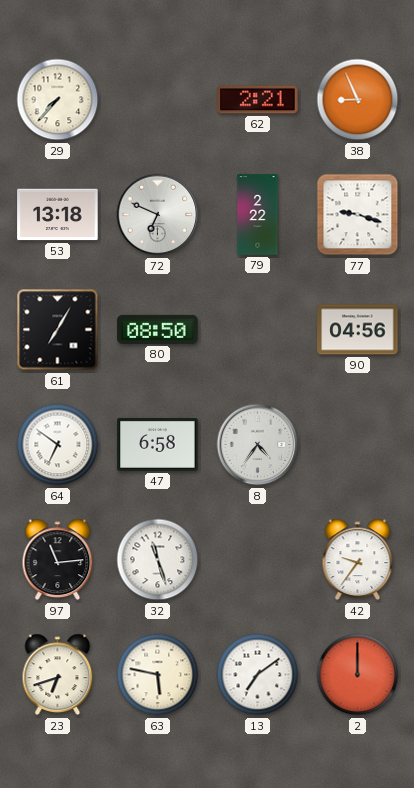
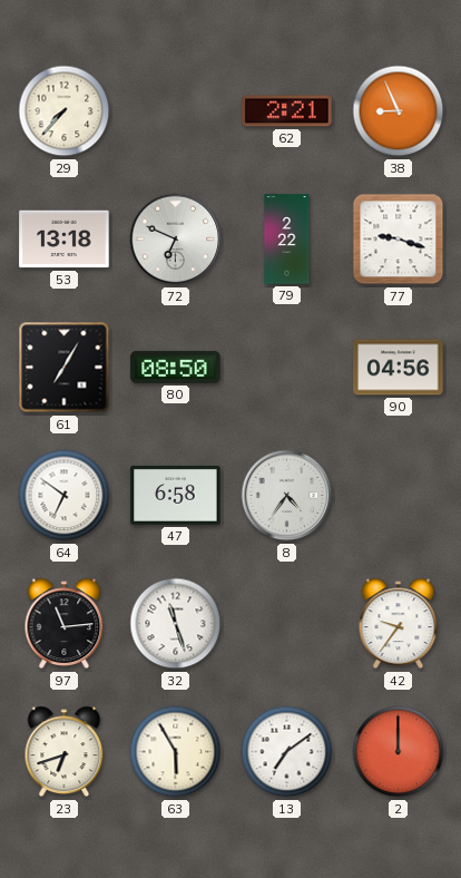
63: 5:47 -> 5:55
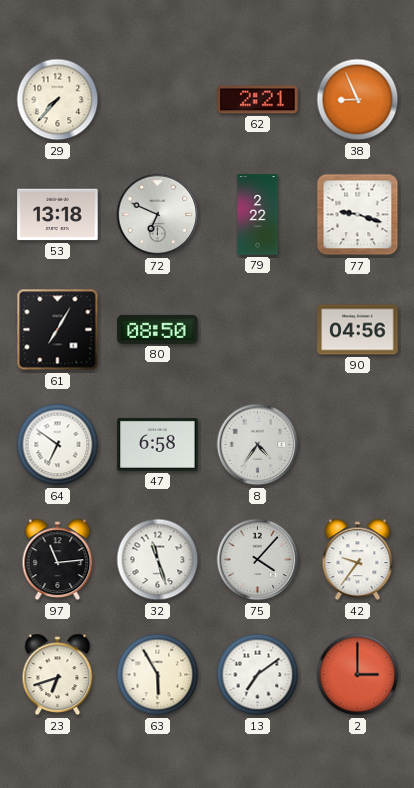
75: none -> 4:07
2: 12:00 -> 3:00
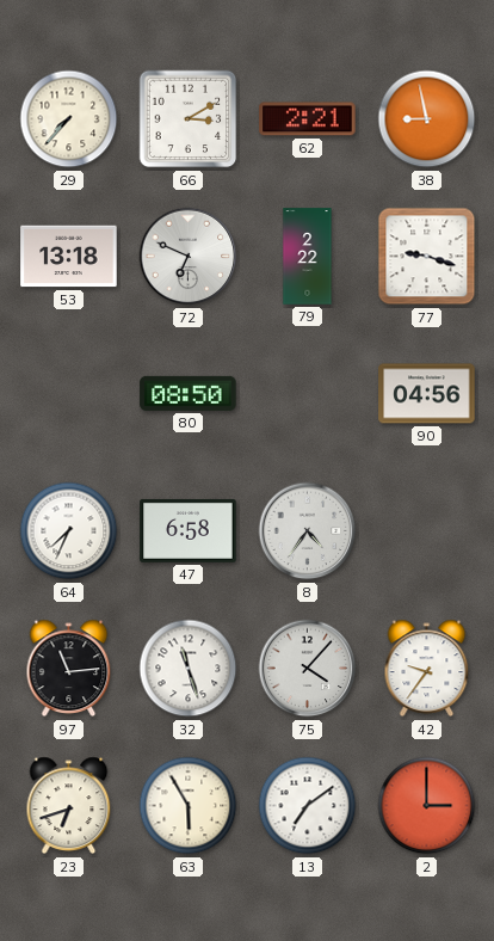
66: none -> 3:10
38: 8:56 -> 8:58
61: 7:05 -> none
64: 6:51 -> 7:34
